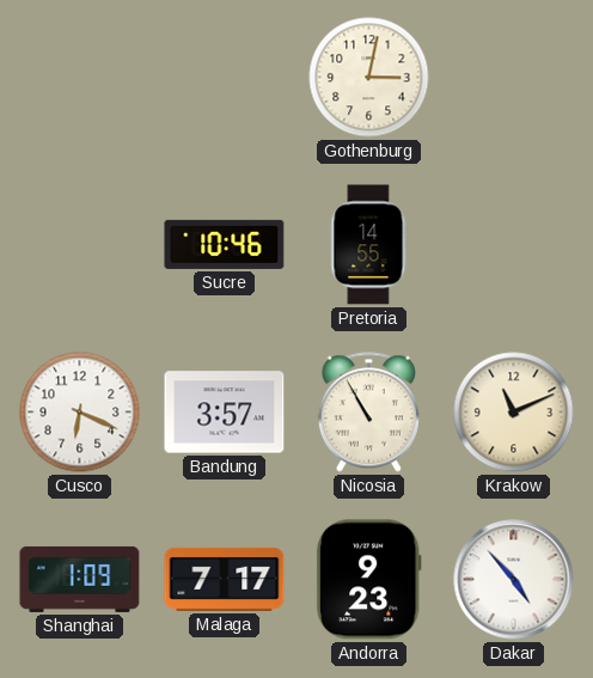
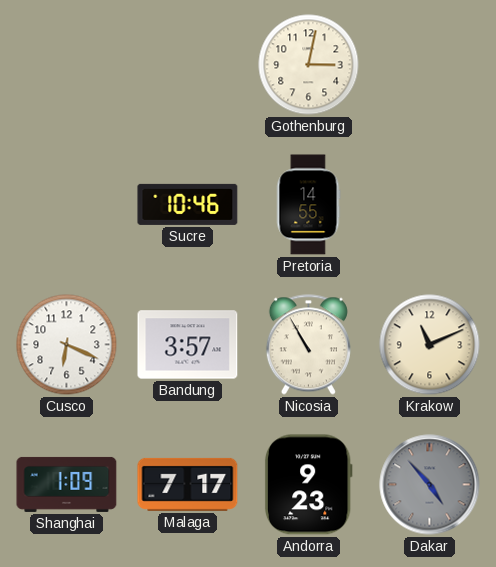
Dakar dial: white -> grey
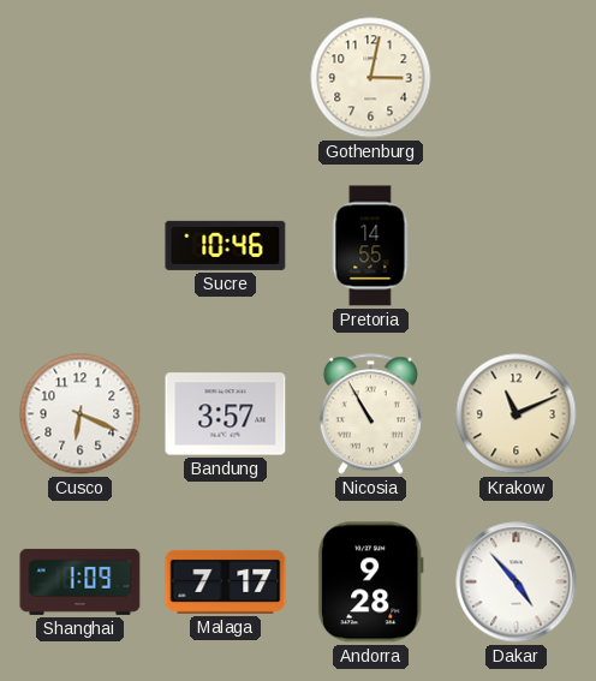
Andorra: 9:23 -> 9:28
Dakar dial: grey -> white
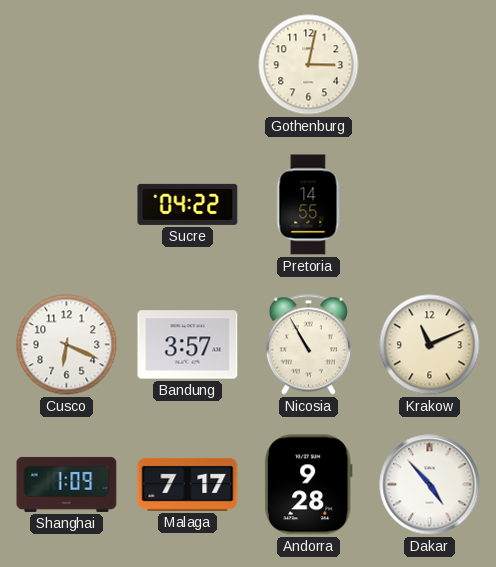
Sucre: 10:46 -> 04:22
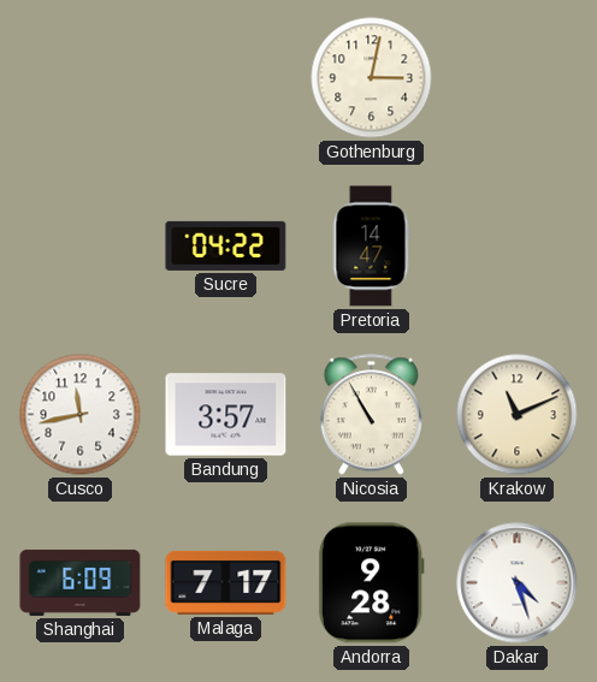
Pretoria: 14:55 -> 14:47
Cusco: 6:19 -> 11:43
Shanghai: 1:09 -> 6:09
Dakar: 4:53 -> 4:27
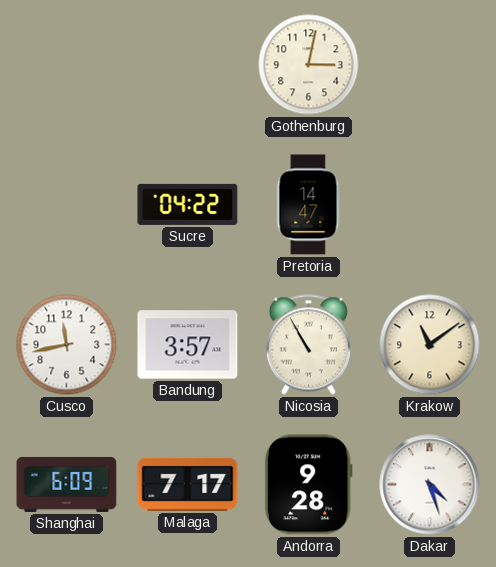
Krakow: 11:11 -> 11:09
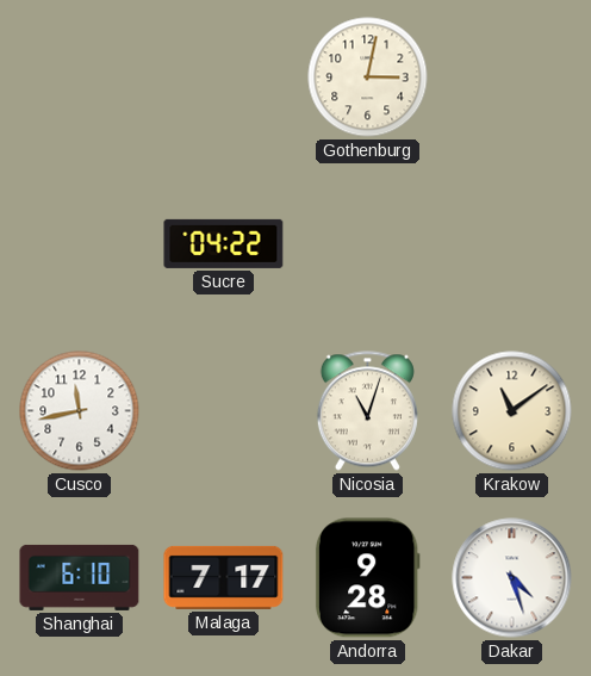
Pretoria: 14:47 -> none
Bandung: 3:57 -> none
Nicosia: 10:55 -> 11:03
Shanghai: 6:09 -> 6:10
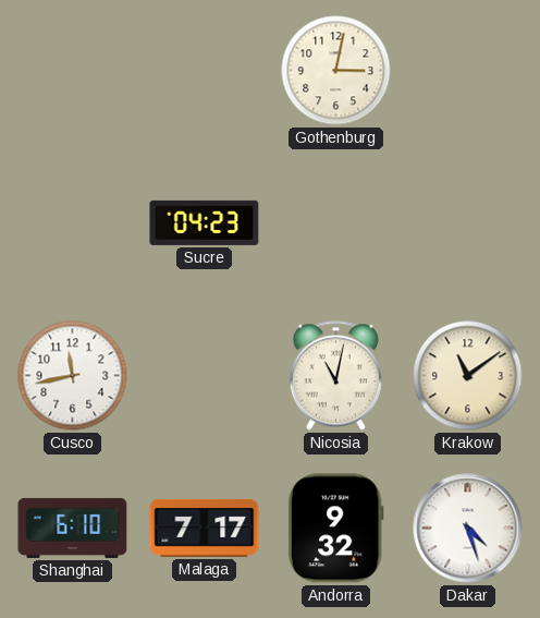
Sucre: 04:22 -> 04:23
Nicosia: 11:03 -> 11:02
Andorra: 9:28 -> 9:32
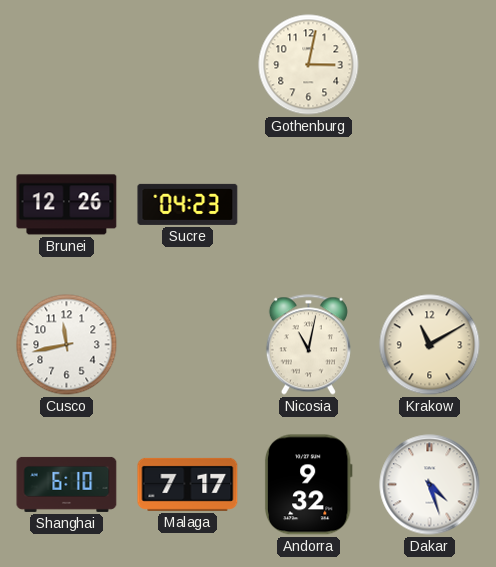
Brunei: none -> 12:26
Krakow: 11:09 -> 11:10
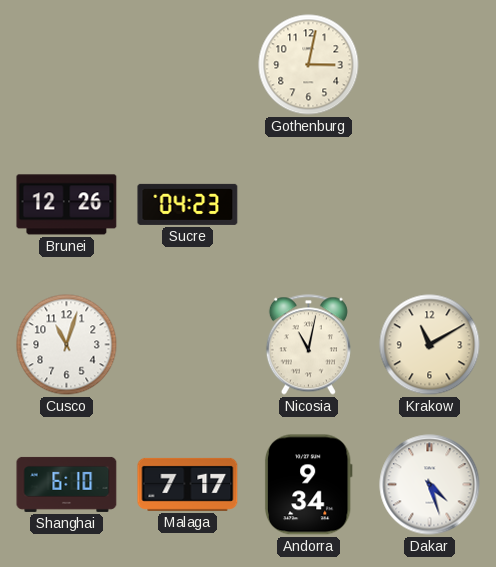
Cusco: 11:43 -> 11:03
Andorra: 9:32 -> 9:34
